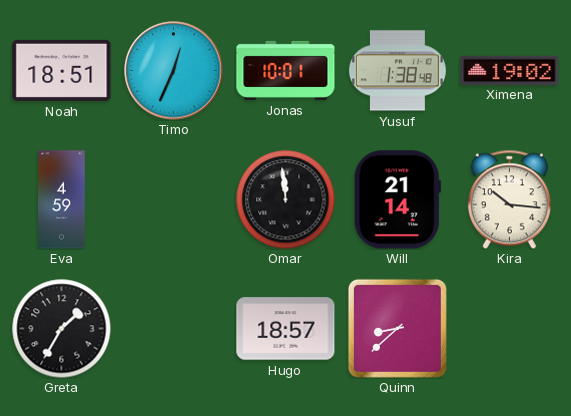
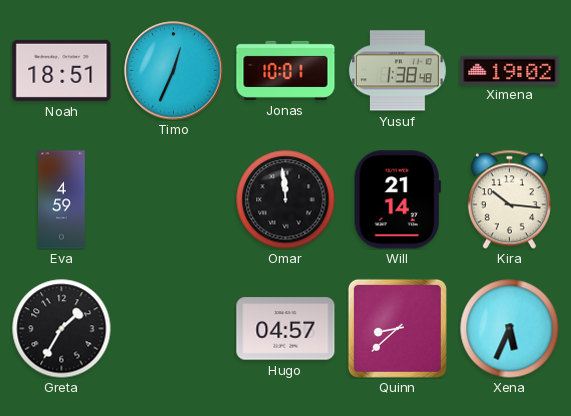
Hugo: 18:57 -> 04:57
Xena: none -> 5:34
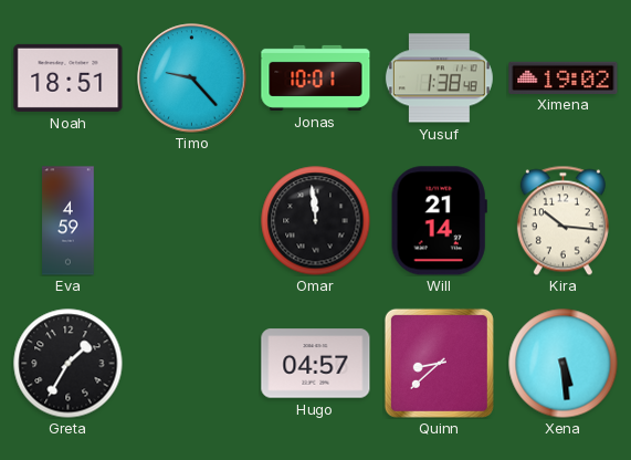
Timo: 12:34 -> 9:23
Xena: 5:34 -> 5:29
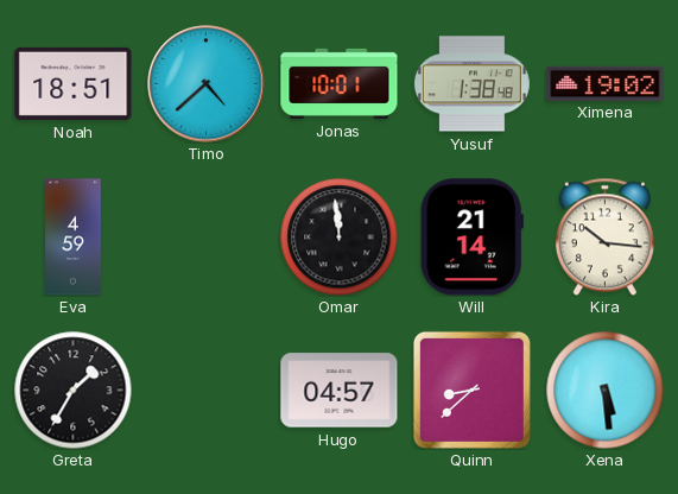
Timo: 9:23 -> 4:38
